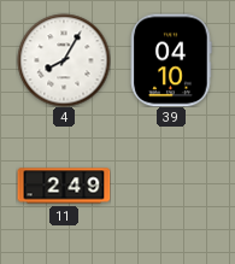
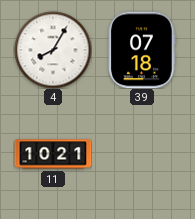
39: 04:10 -> 07:18
11: 2:49 -> 10:21
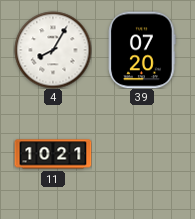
39: 07:18 -> 07:20
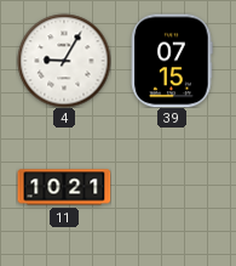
4: 8:05 -> 9:05
39: 07:20 -> 07:15
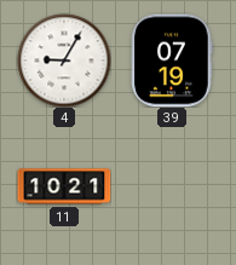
39: 07:15 -> 07:19
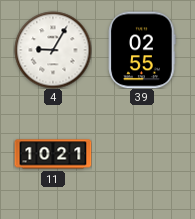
39: 07:19 -> 02:55
